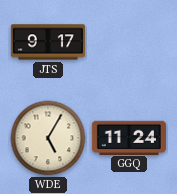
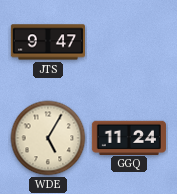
JTS: 9:17 -> 9:47
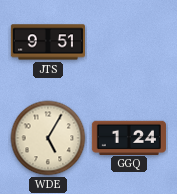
JTS: 9:47 -> 9:51
GGQ: 11:24 -> 1:24
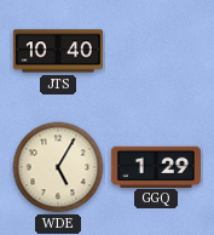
JTS: 9:51 -> 10:40
GGQ: 1:24 -> 1:29
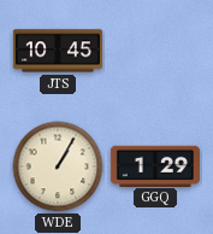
JTS: 10:40 -> 10:45
WDE: 5:05 -> 1:05
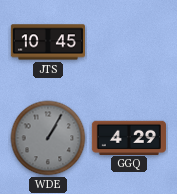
WDE dial: cream -> grey
GGQ: 1:29 -> 4:29
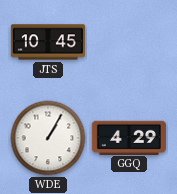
WDE dial: grey -> white
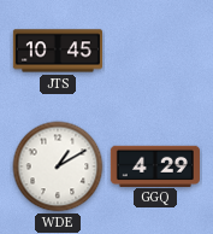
WDE: 1:05 -> 1:10
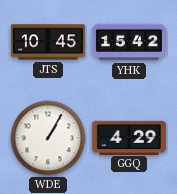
YHK: none -> 15:42
WDE: 1:10 -> 1:05
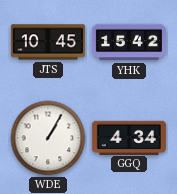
GGQ: 4:29 -> 4:34
